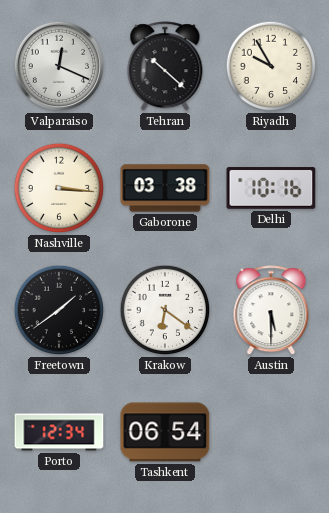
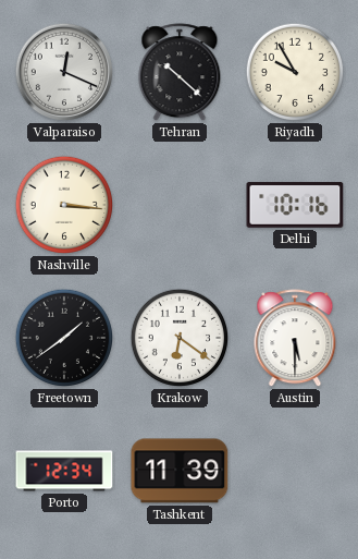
Gaborone: 03:38 -> none
Tashkent: 06:54 -> 11:39
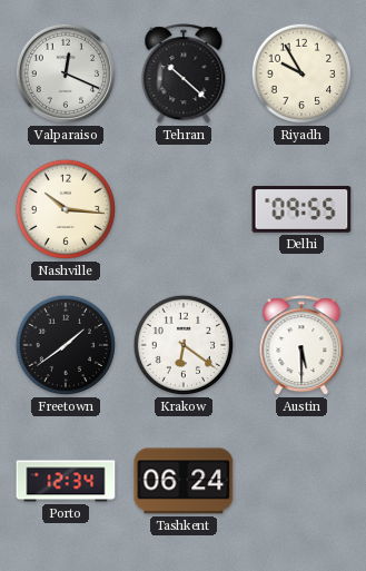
Nashville: 3:16 -> 10:16
Delhi: 10:16 -> 09:55
Tashkent: 11:39 -> 06:24
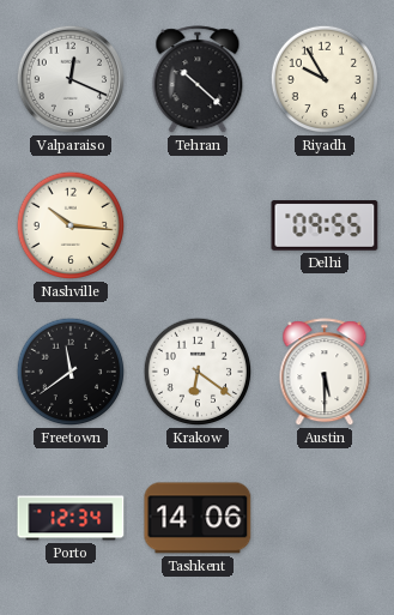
Freetown: 1:39 -> 11:39
Tashkent: 06:24 -> 14:06
